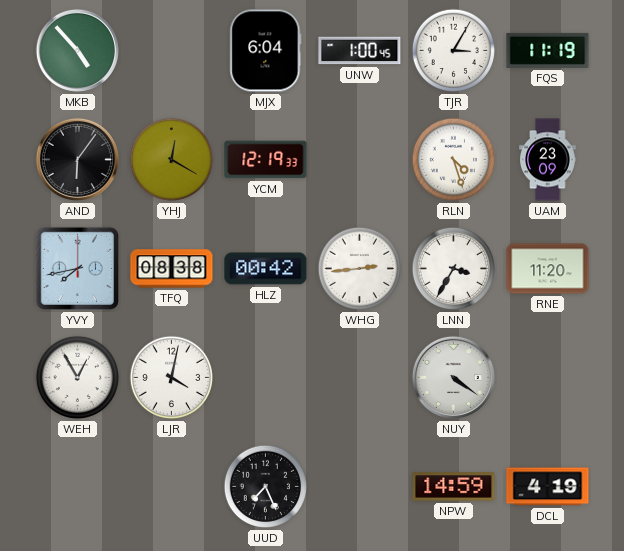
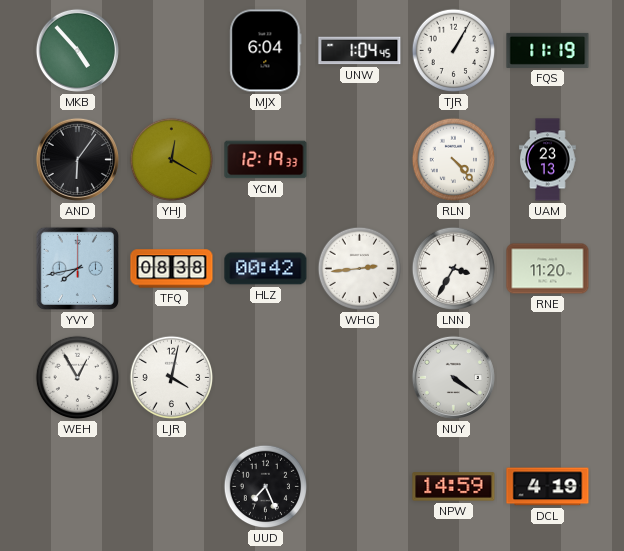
UNW: 1:00 -> 1:04
TJR: 3:05 -> 1:05
RLN: 4:27 -> 4:23
UAM: 23:09 -> 23:13
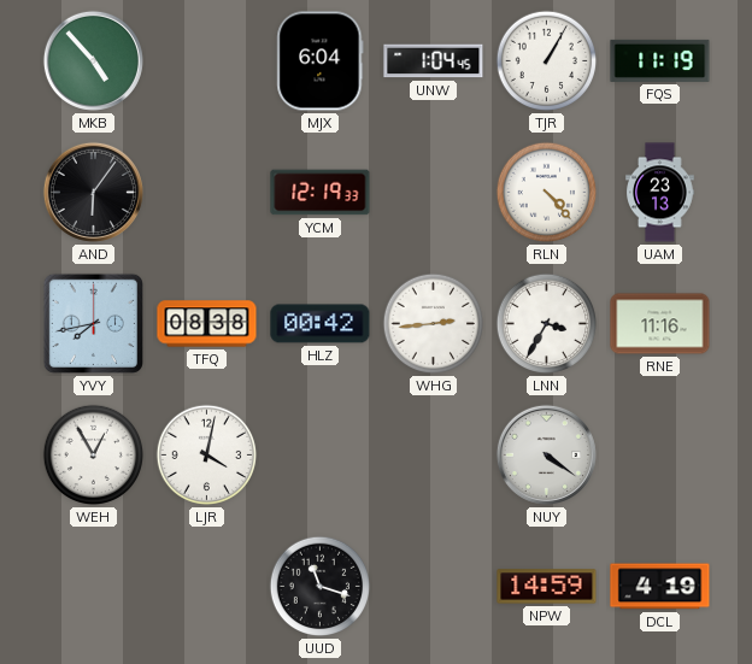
YHJ: 12:20 -> none
RNE: 11:20 -> 11:16
UUD: 7:26 -> 11:18
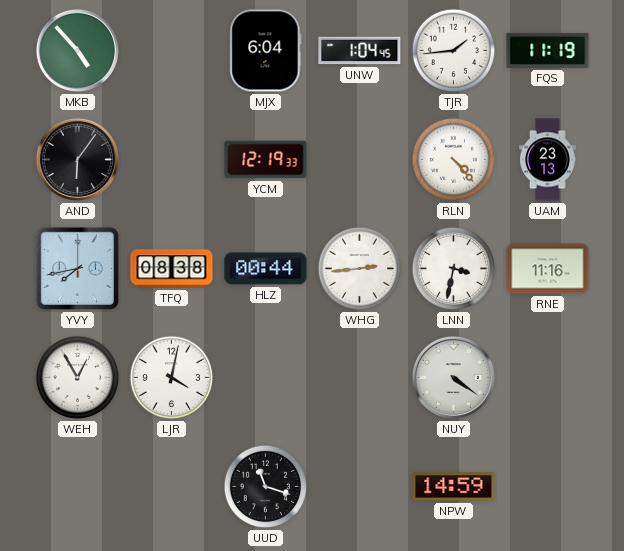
TJR: 1:05 -> 1:44
HLZ: 00:42 -> 00:44
LNN: 3:35 -> 3:32
DCL: 4:19 -> none
